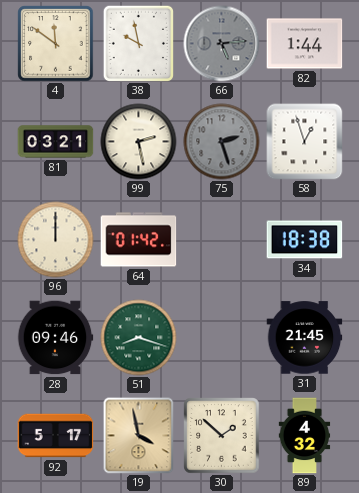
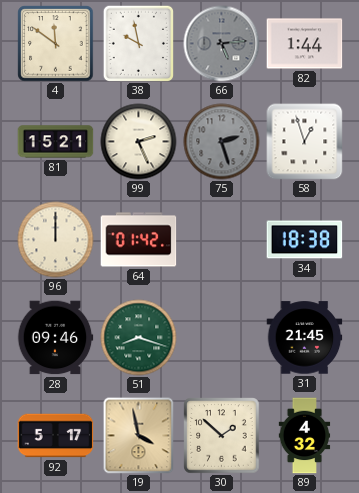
81: 03:21 -> 15:21
99: 2:28 -> 2:26
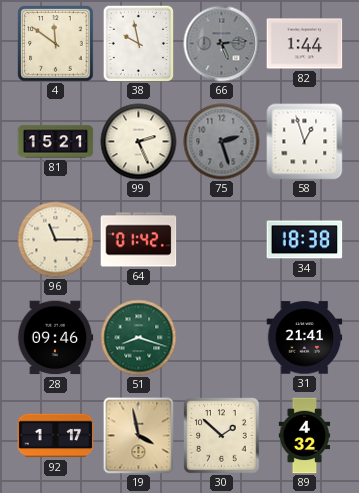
96: 12:00 -> 11:15
31: 21:45 -> 21:41
92: 5:17 -> 1:17
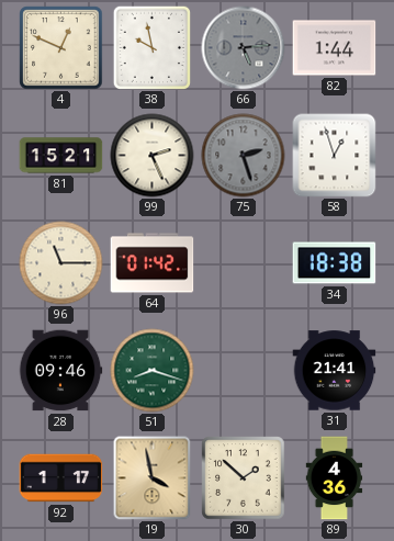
4: 11:51 -> 12:49
89: 4:32 -> 4:36
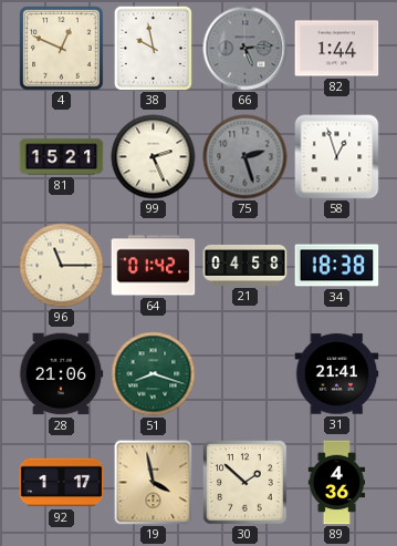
21: none -> 04:58
28: 09:46 -> 21:06
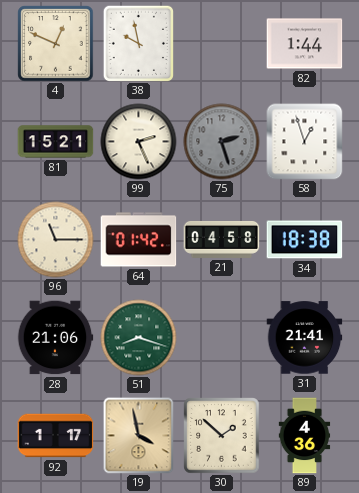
66: 5:14 -> none
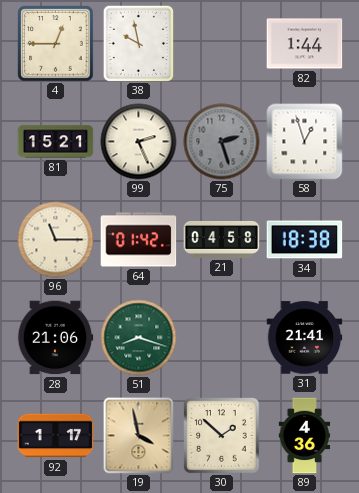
4: 12:49 -> 12:45
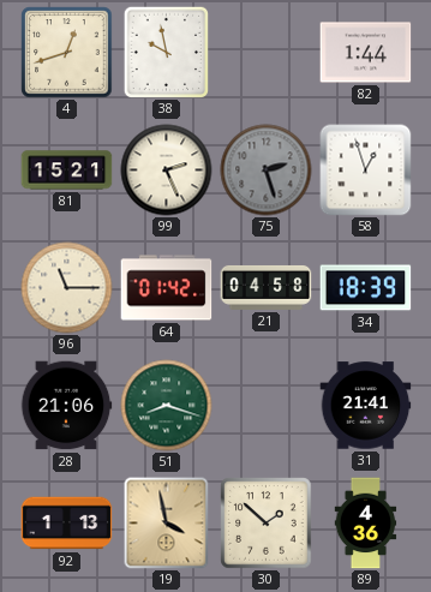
4: 12:45 -> 12:42
34: 18:38 -> 18:39
92: 1:17 -> 1:13
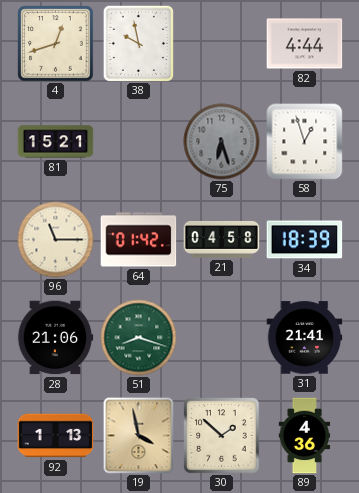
82: 1:44 -> 4:44
99: 2:26 -> none
75: 2:27 -> 6:27
